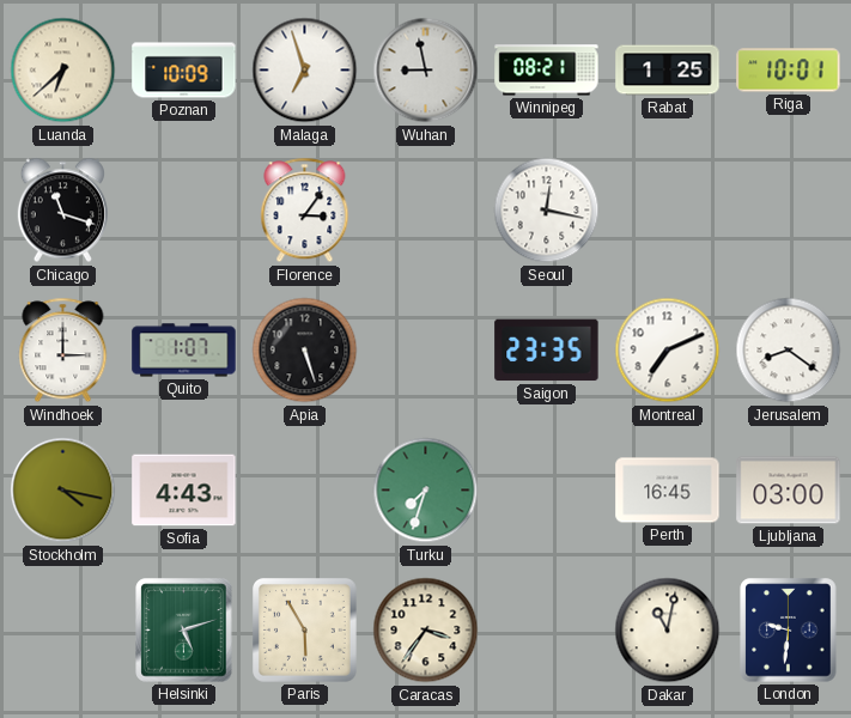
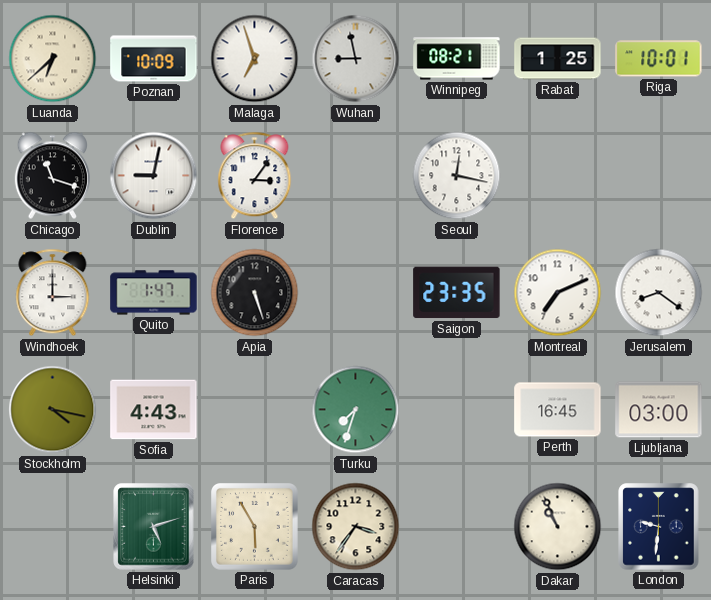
Dublin: none -> 9:02
Quito: 1:07 -> 1:47
Dakar: 11:02 -> 10:56
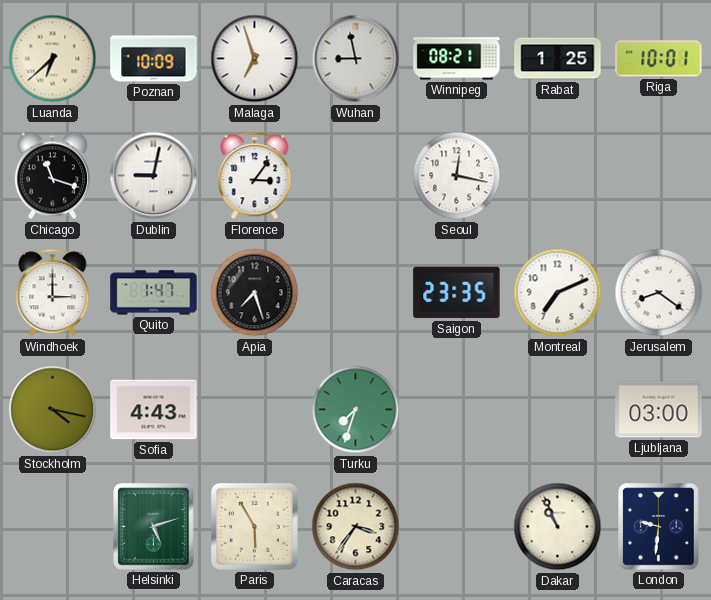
Apia: 5:27 -> 7:27
Perth: 16:45 -> none
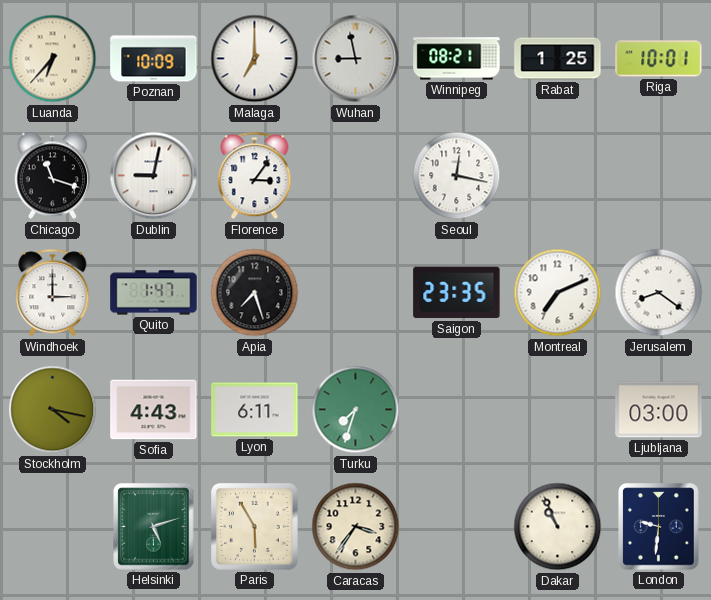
Luanda: 6:38 -> 6:37
Malaga: 6:57 -> 7:00
Lyon: none -> 6:11
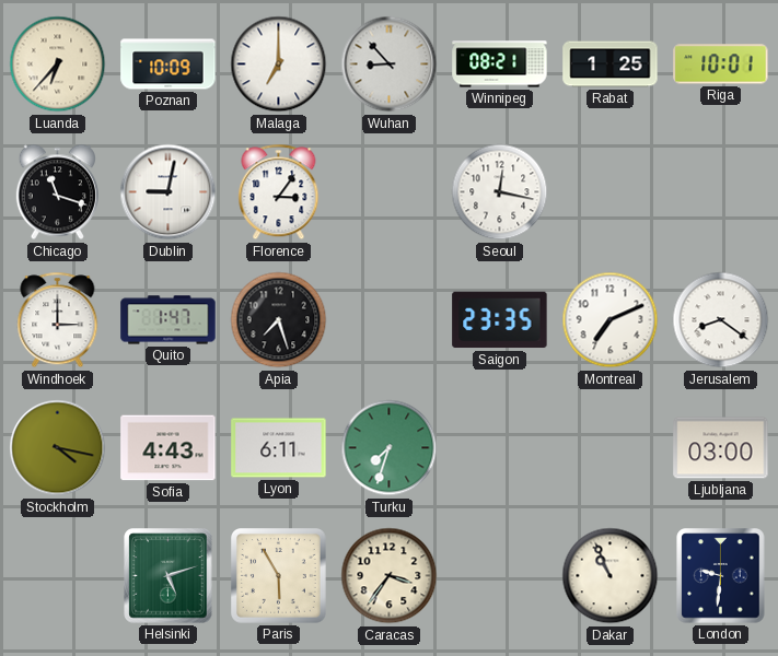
Wuhan: 8:58 -> 8:53
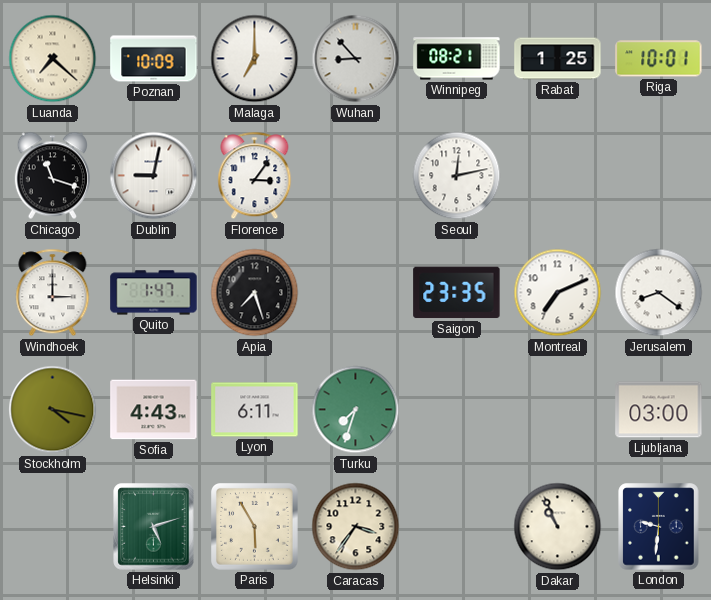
Luanda: 6:37 -> 7:22
Seoul: 12:17 -> 12:13
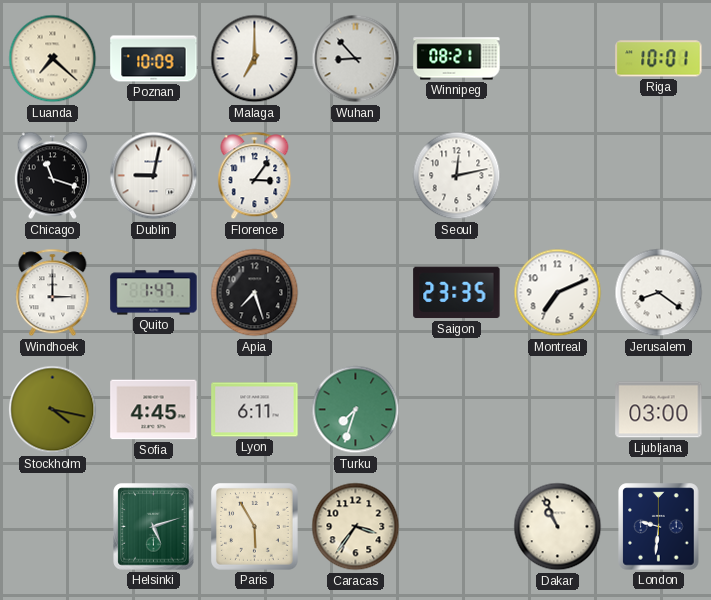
Rabat: 1:25 -> none
Sofia: 4:43 -> 4:45
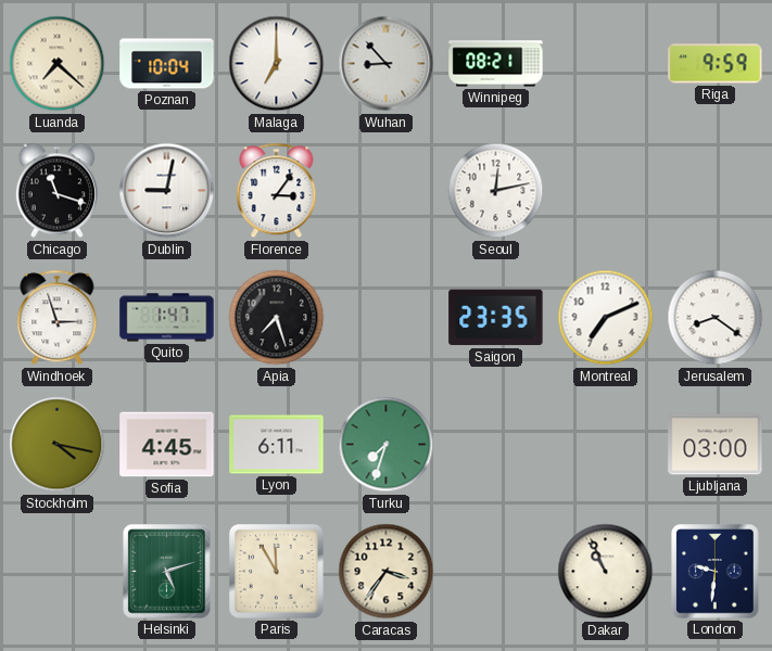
Poznan: 10:09 -> 10:04
Riga: 10:01 -> 9:59
Windhoek: 3:00 -> 2:57
Paris: 5:55 -> 11:55
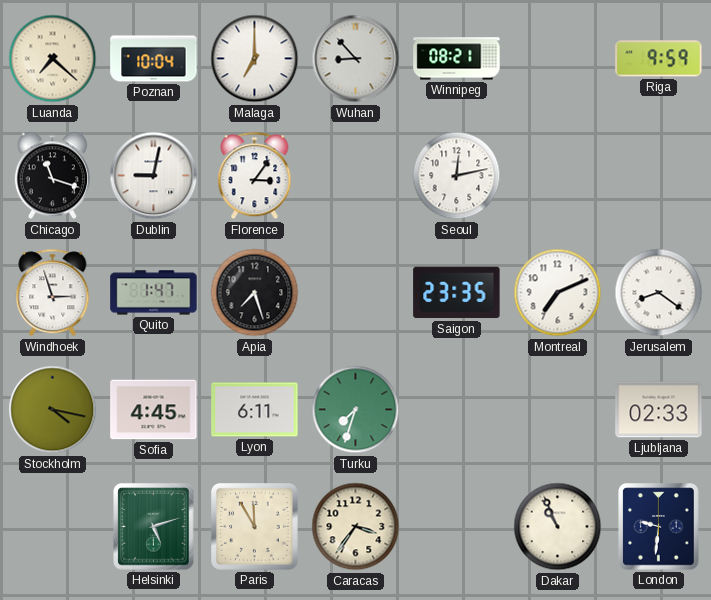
Ljubljana: 03:00 -> 02:33
